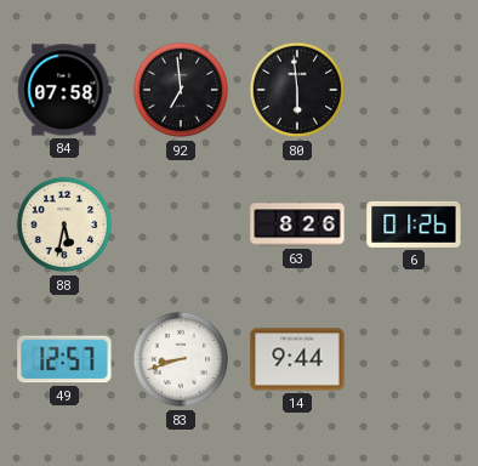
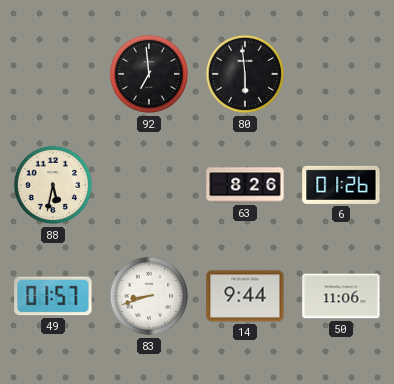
84: 07:58 -> none
49: 12:57 -> 01:57
50: none -> 11:06
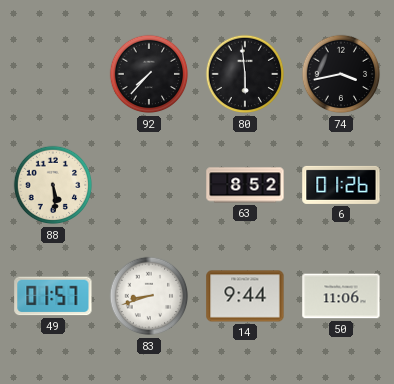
92: 6:59 -> 7:37
74: none -> 3:43
88: 5:32 -> 5:29
63: 8:26 -> 8:52
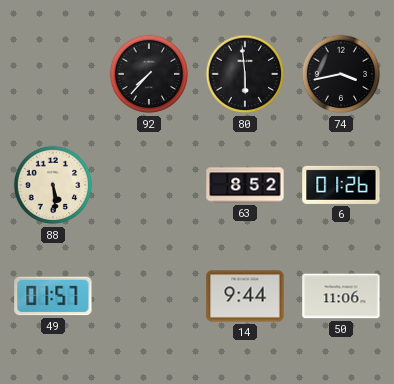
83: 8:42 -> none
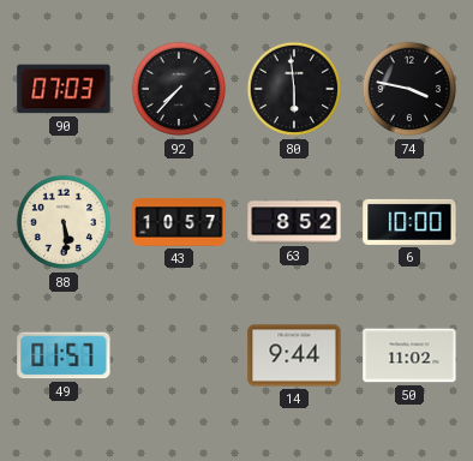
90: none -> 07:03
74: 3:43 -> 3:47
43: none -> 10:57
6: 01:26 -> 10:00
50: 11:06 -> 11:02
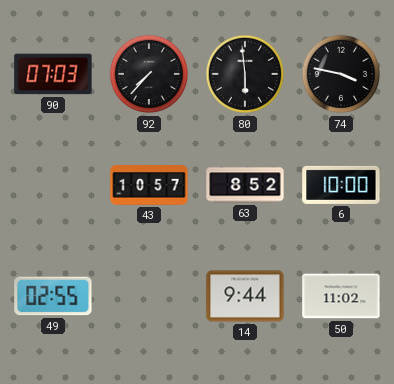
88: 5:29 -> none
49: 01:57 -> 02:55
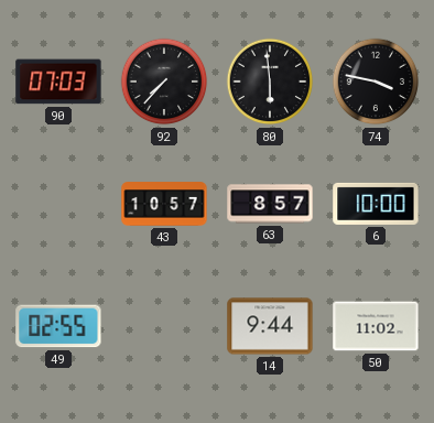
63: 8:52 -> 8:57
